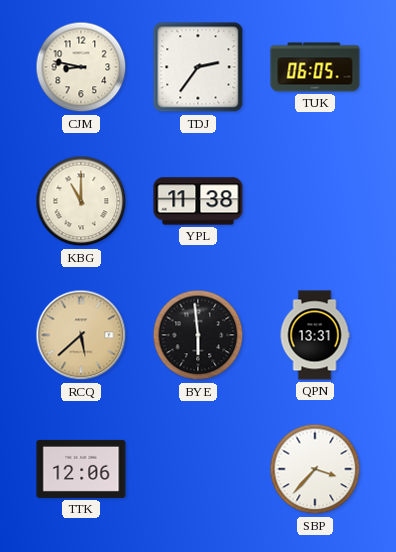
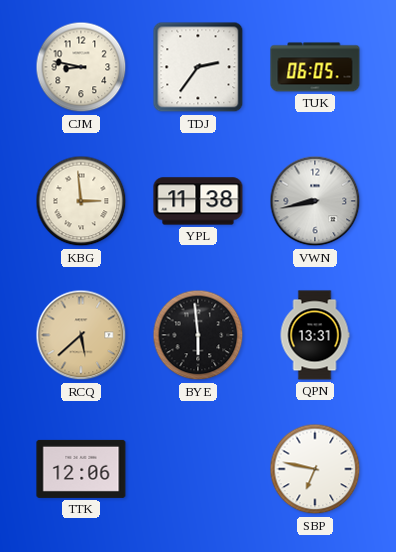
KBG: 11:00 -> 2:59
VWN: none -> 8:43
SBP: 3:37 -> 6:47
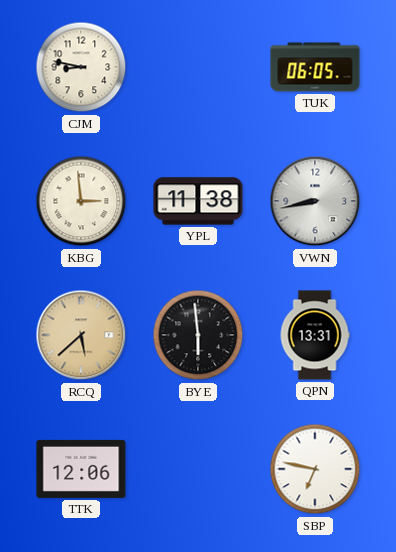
TDJ: 2:36 -> none
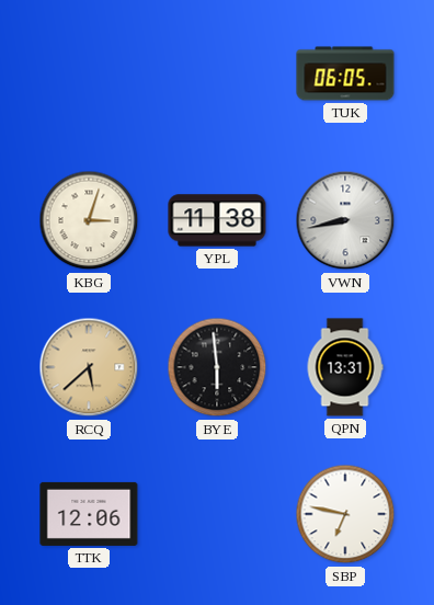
CJM: 8:47 -> none
KBG: 2:59 -> 3:03
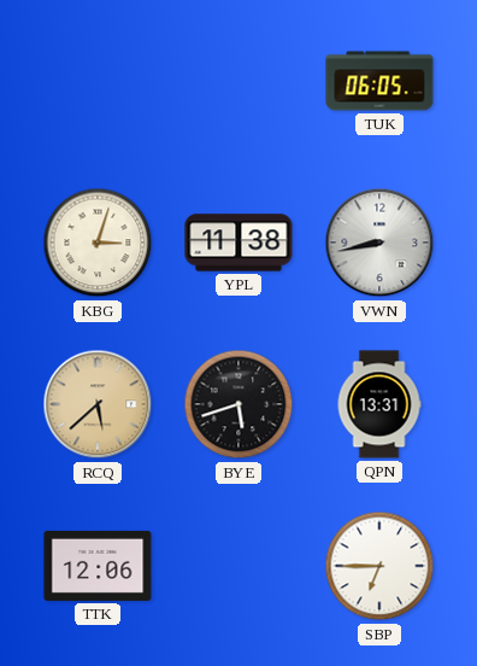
BYE: 5:59 -> 5:42
SBP: 6:47 -> 6:45
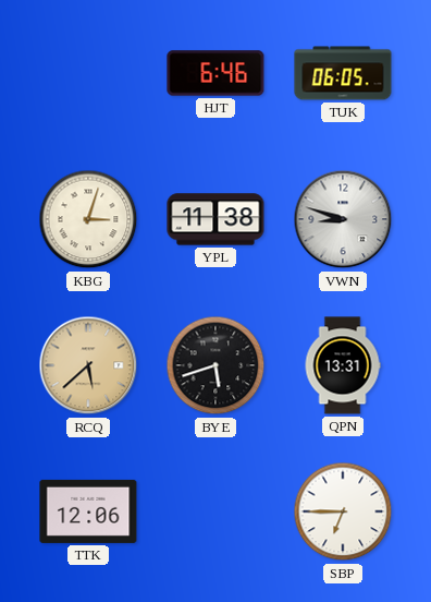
HJT: none -> 6:46
VWN: 8:43 -> 8:48
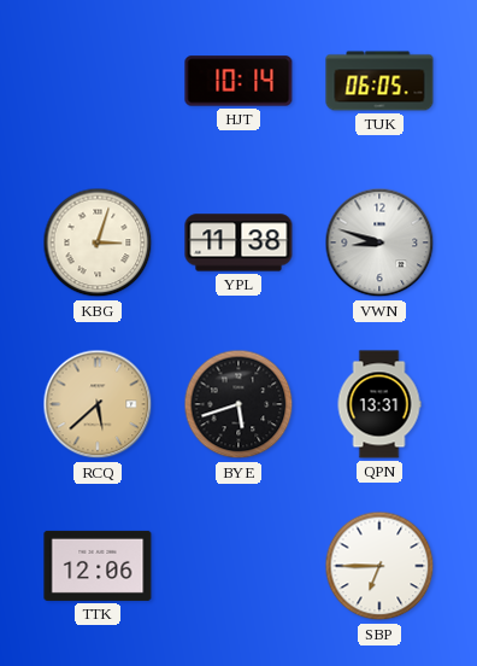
HJT: 6:46 -> 10:14
